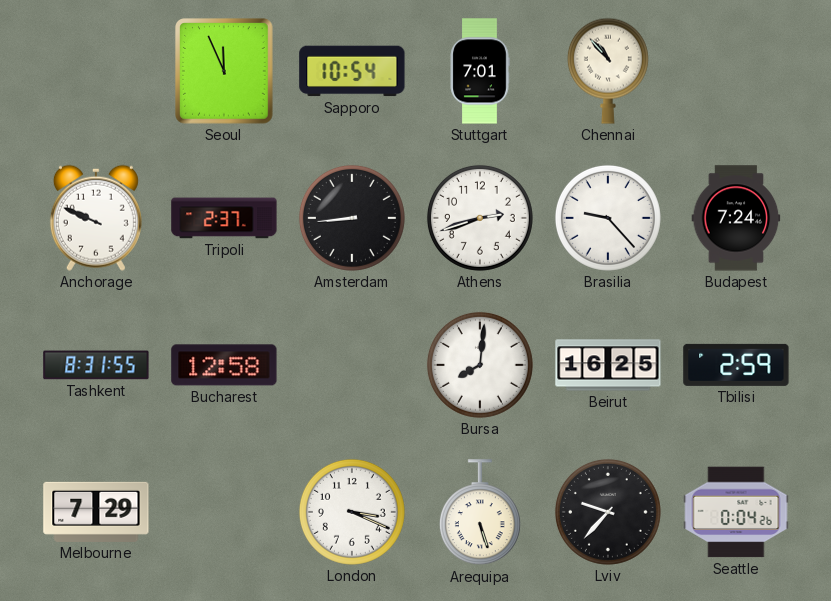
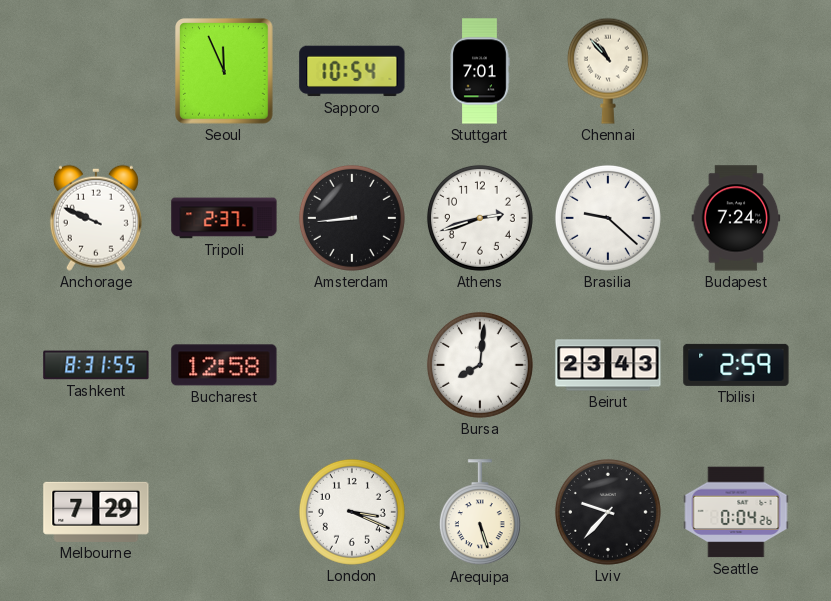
Brasilia: 9:23 -> 9:22
Beirut: 16:25 -> 23:43
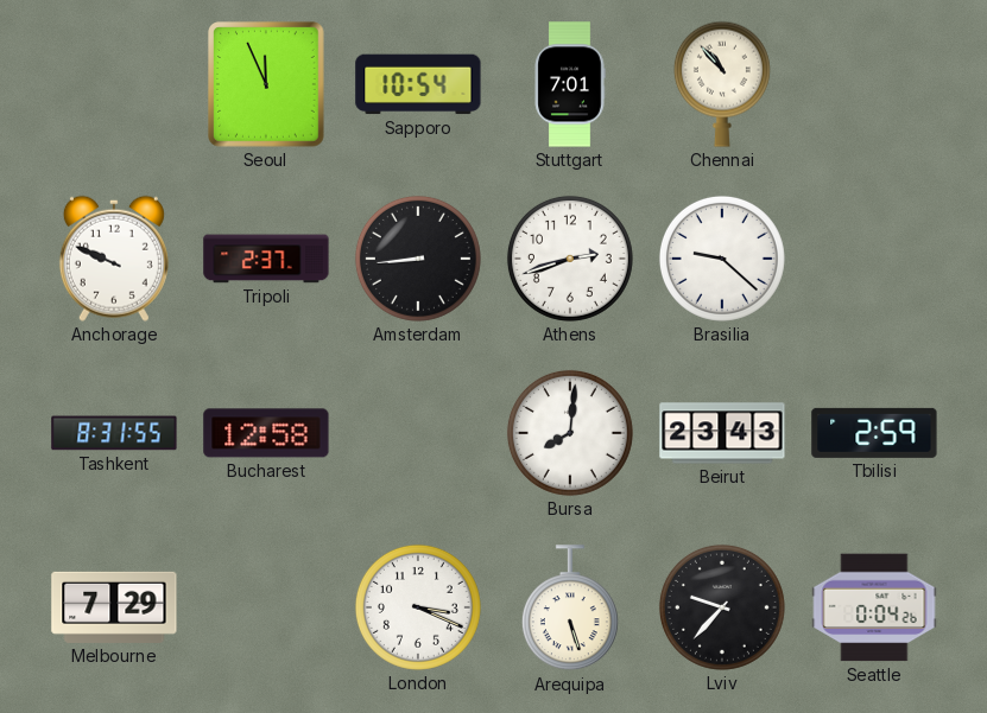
Budapest: 7:24 -> none
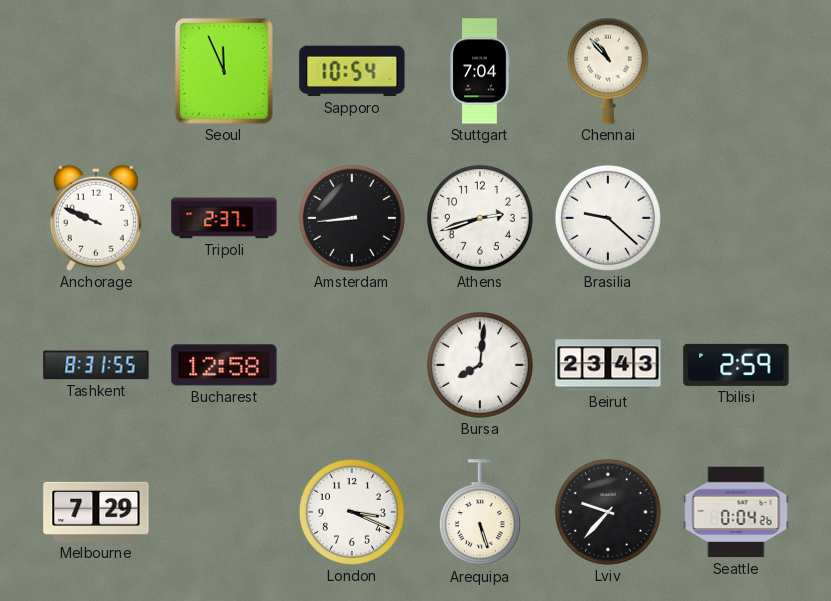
Stuttgart: 7:01 -> 7:04
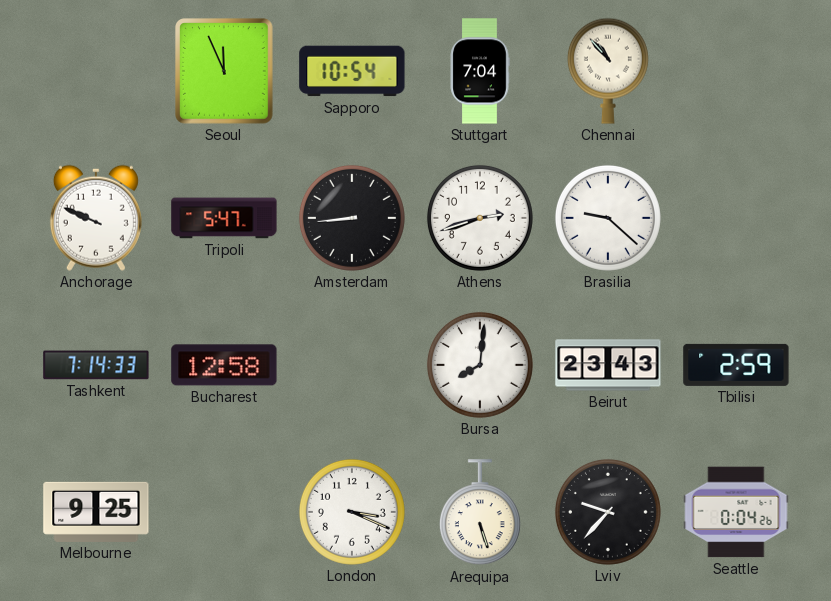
Tripoli: 2:37 -> 5:47
Tashkent: 8:31 -> 7:14
Melbourne: 7:29 -> 9:25
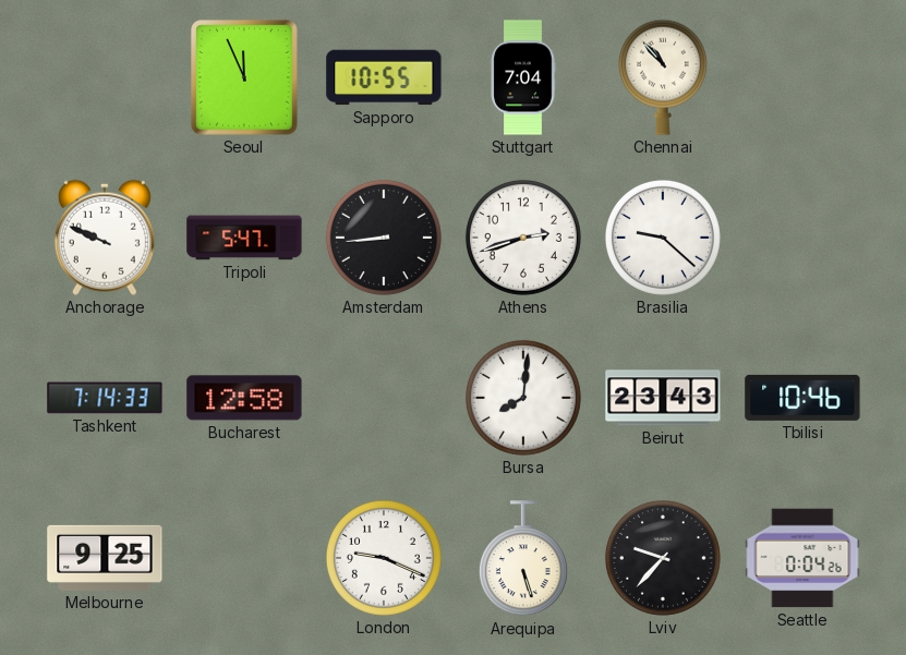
Sapporo: 10:54 -> 10:55
Tbilisi: 2:59 -> 10:46
London: 3:19 -> 9:19
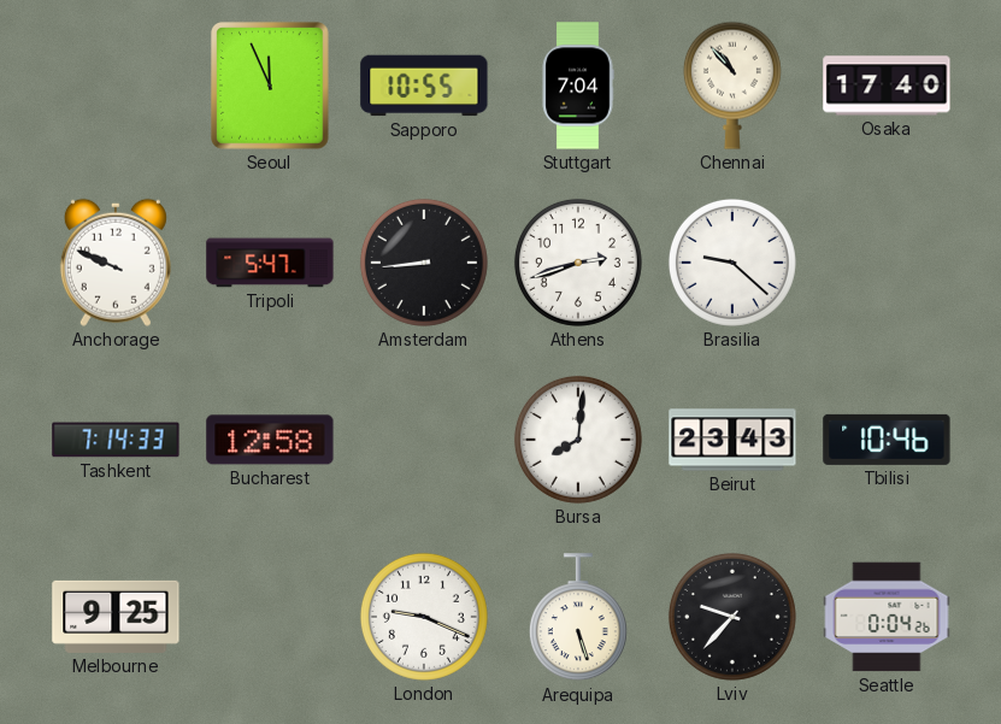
Osaka: none -> 17:40
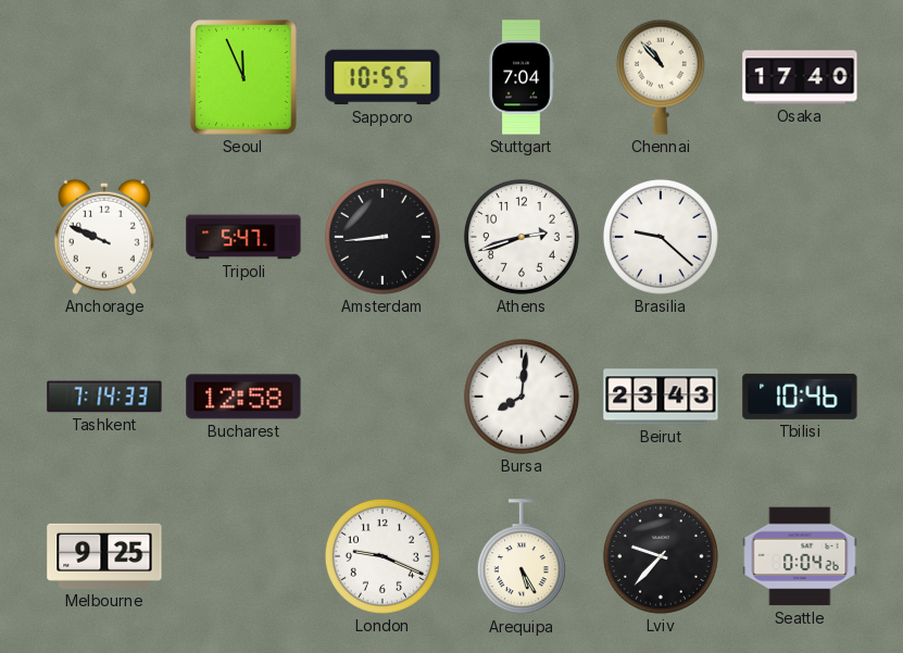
Arequipa: 5:27 -> 5:25
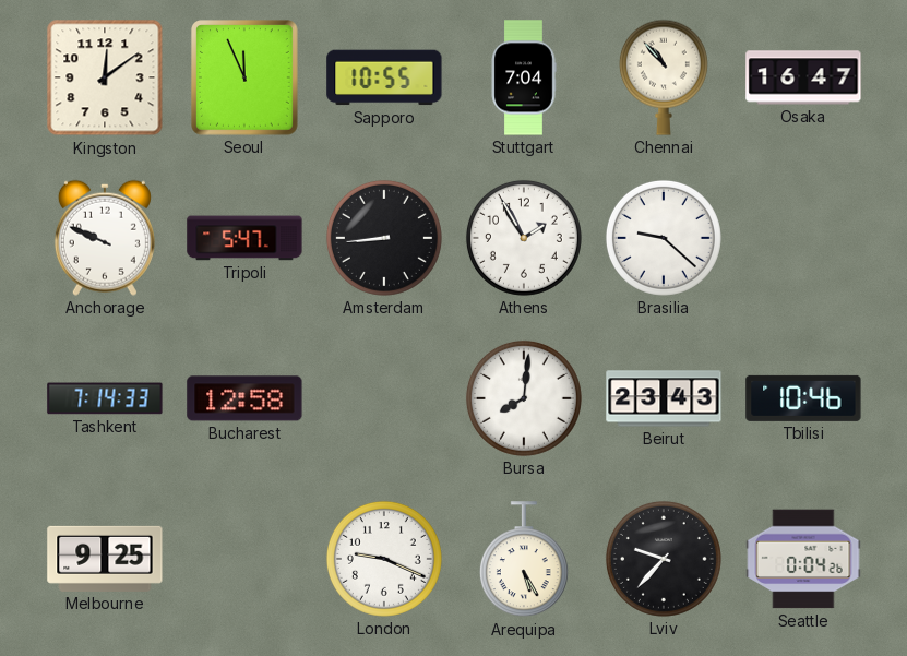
Kingston: none -> 12:09
Osaka: 17:40 -> 16:47
Athens: 2:42 -> 1:55
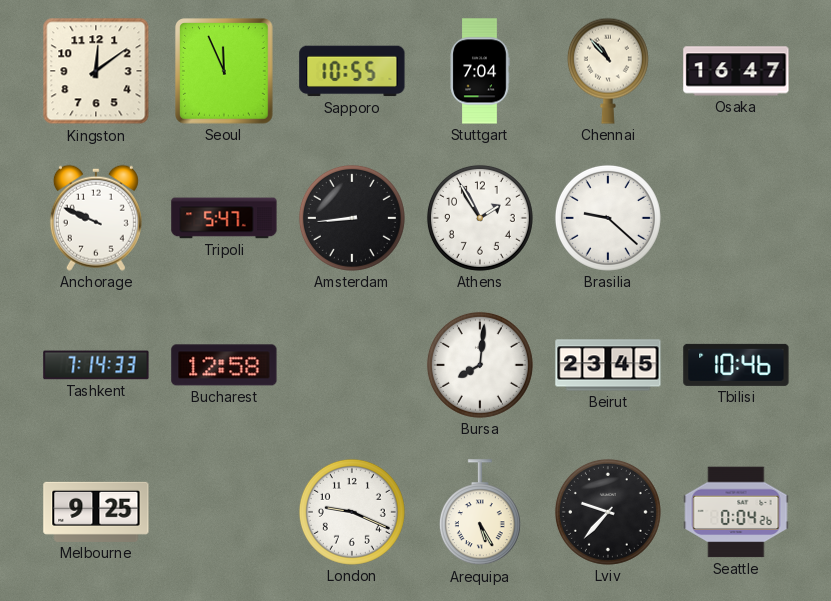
Beirut: 23:43 -> 23:45
